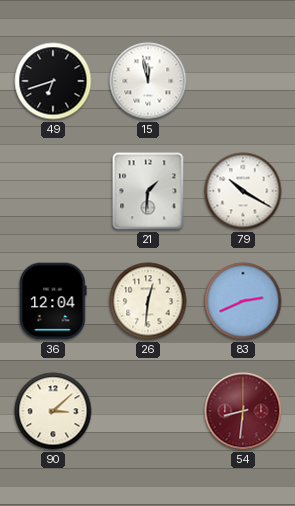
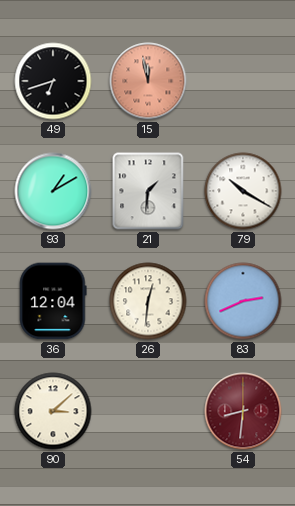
15 dial: white -> salmon
93: none -> 1:10
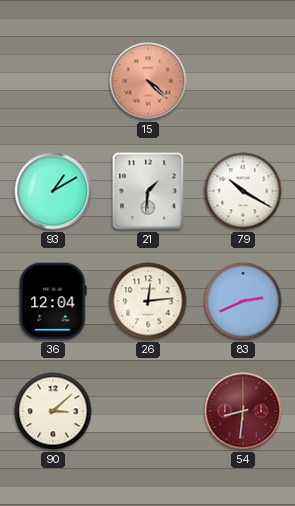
49: 6:42 -> none
15: 11:58 -> 4:22
26: 12:31 -> 12:14
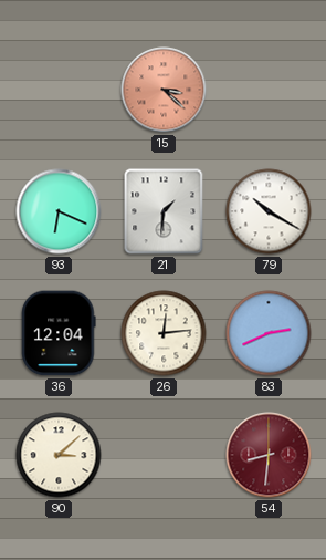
15: 4:22 -> 3:22
93: 1:10 -> 6:19
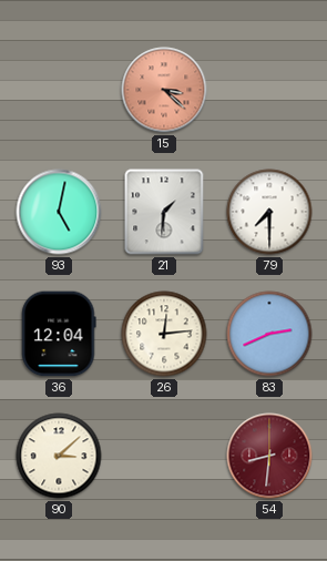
93: 6:19 -> 5:02
79: 10:20 -> 7:30
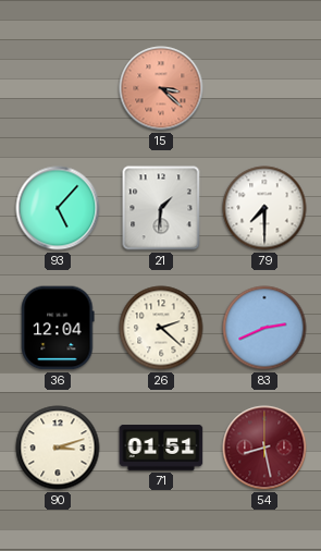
93: 5:02 -> 5:07
26: 12:14 -> 2:22
90: 3:08 -> 3:12
71: none -> 01:51
54: 8:31 -> 8:28
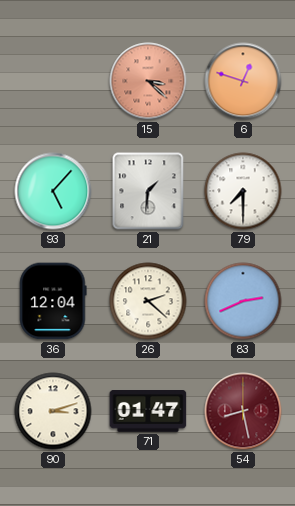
6: none -> 12:48
71: 01:51 -> 01:47
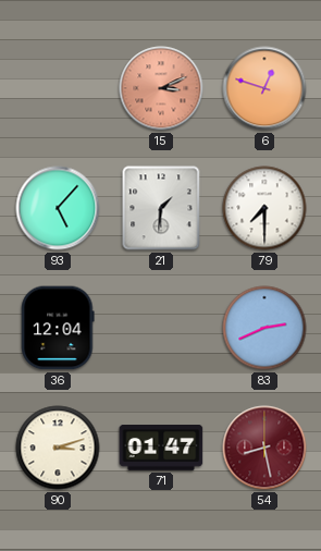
15: 3:22 -> 3:11
26: 2:22 -> none
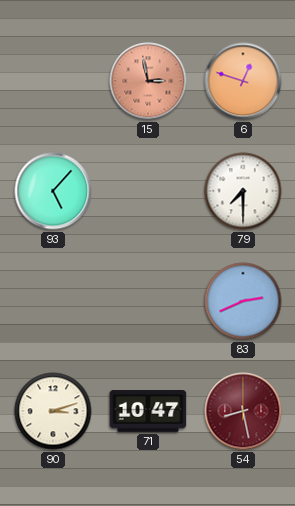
15: 3:11 -> 2:58
21: 1:31 -> none
36: 12:04 -> none
71: 01:47 -> 10:47
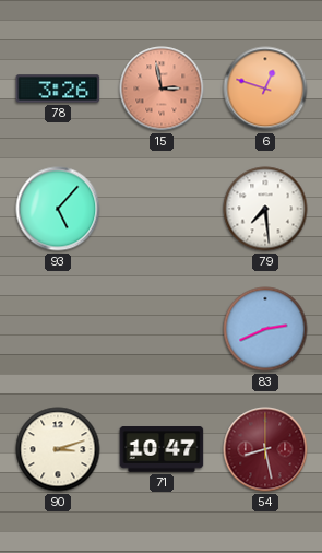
78: none -> 3:26
79: 7:30 -> 7:29
